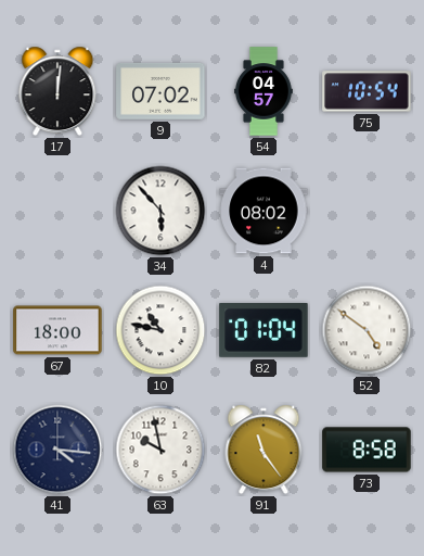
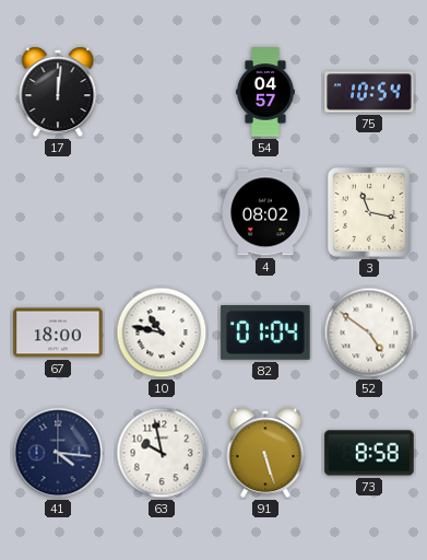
9: 07:02 -> none
34: 5:53 -> none
3: none -> 11:17
91: 11:24 -> 5:27
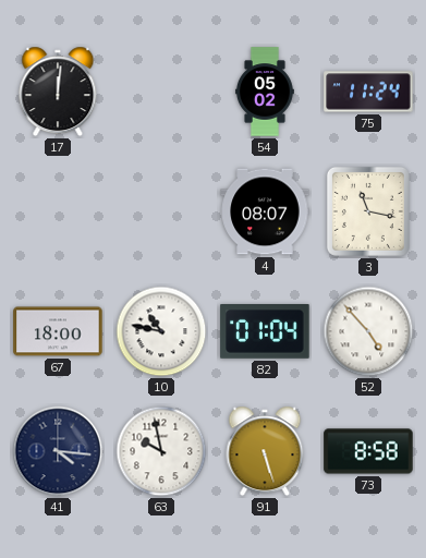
54: 04:57 -> 05:02
75: 10:54 -> 11:24
4: 08:02 -> 08:07
52: 4:51 -> 4:53
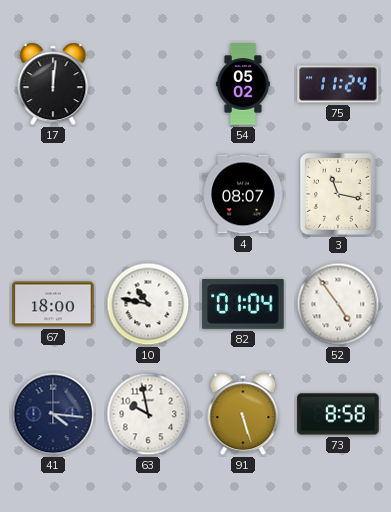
52: 4:53 -> 4:54
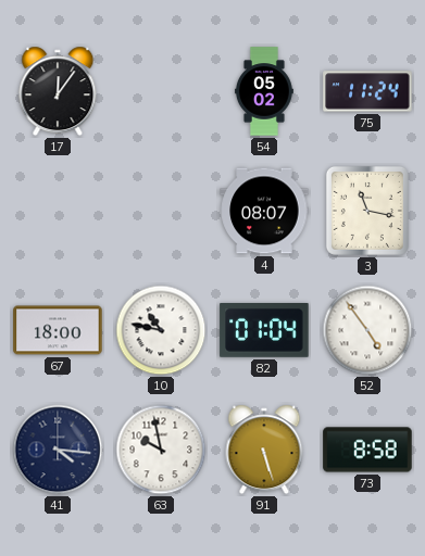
17: 12:01 -> 12:06
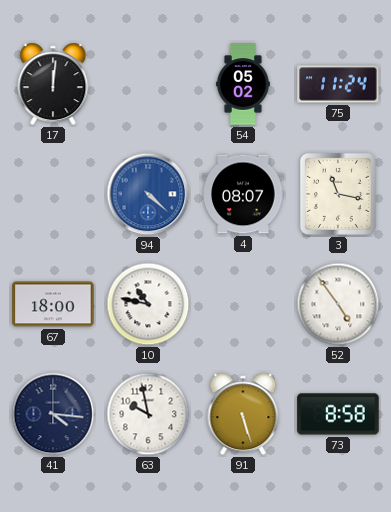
17: 12:06 -> 12:01
94: none -> 4:22
82: 01:04 -> none
